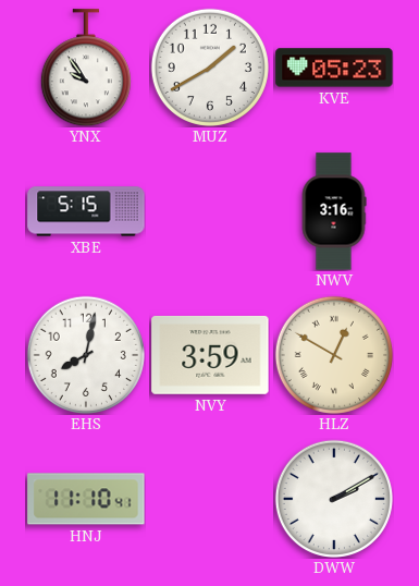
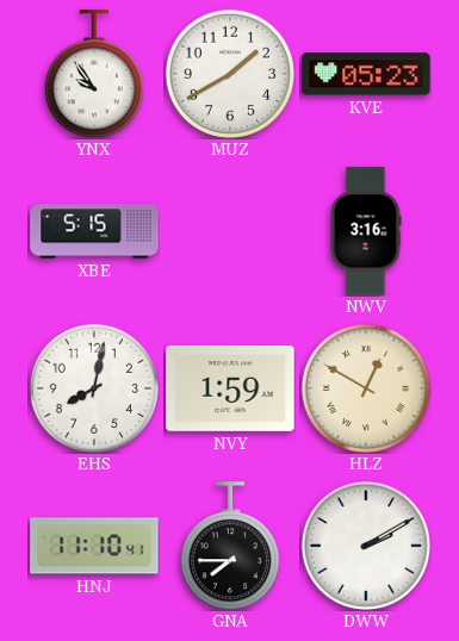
NVY: 3:59 -> 1:59
GNA: none -> 7:45
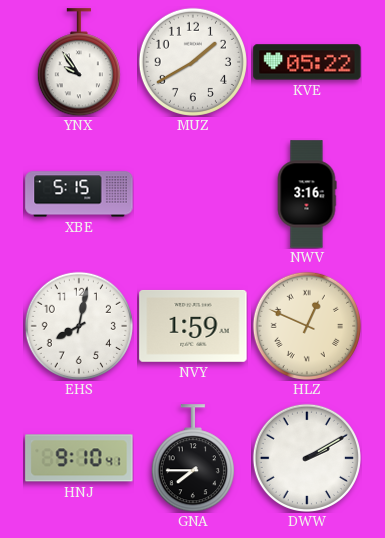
KVE: 05:23 -> 05:22
HLZ: 12:50 -> 12:49
HNJ: 11:10 -> 9:10
